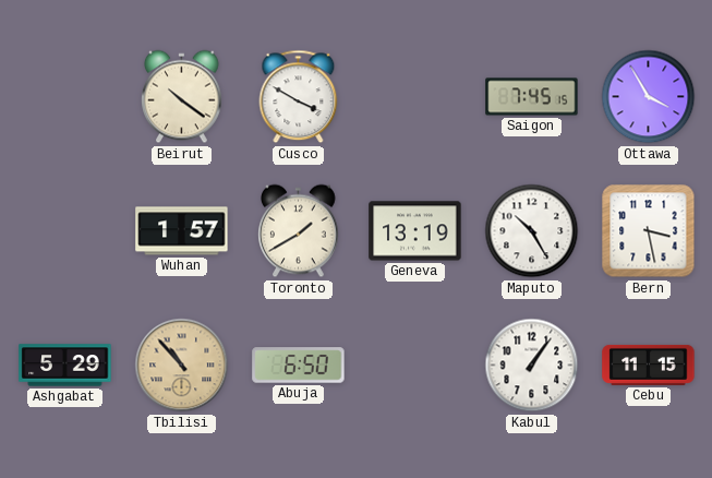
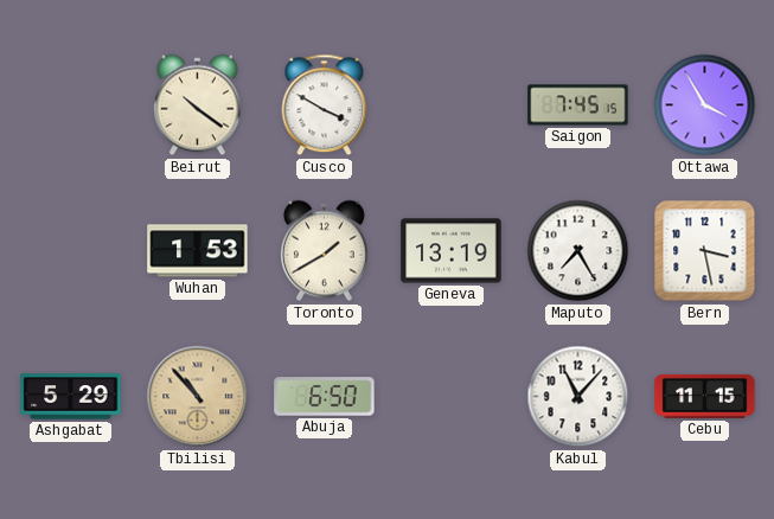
Wuhan: 1:57 -> 1:53
Maputo: 10:25 -> 7:25
Kabul: 1:06 -> 11:07
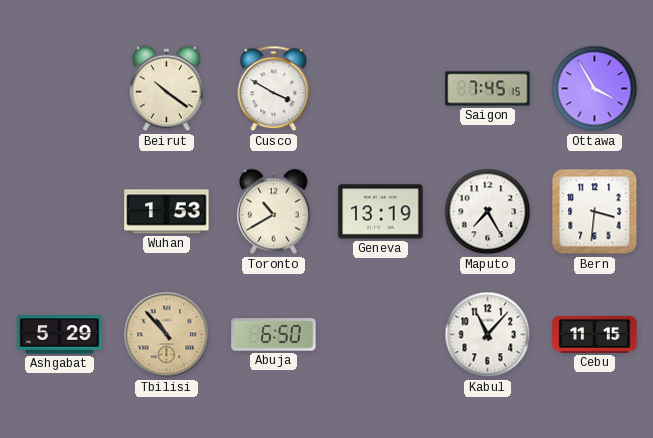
Toronto: 1:40 -> 10:40
Bern: 3:28 -> 3:31
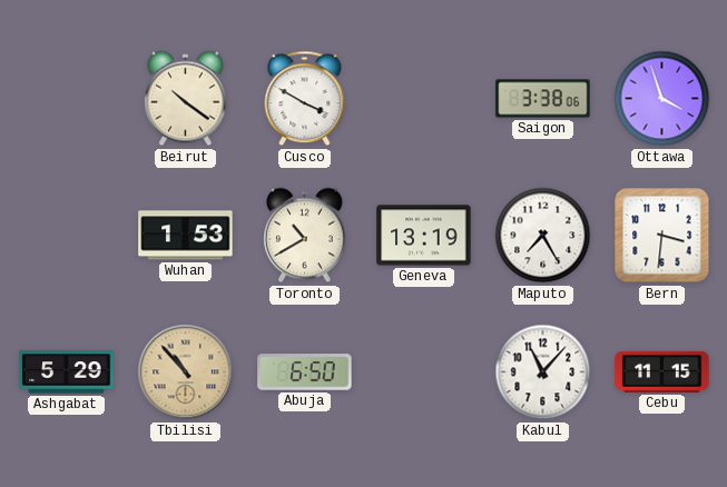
Saigon: 7:45 -> 3:38
Ottawa: 3:55 -> 3:57
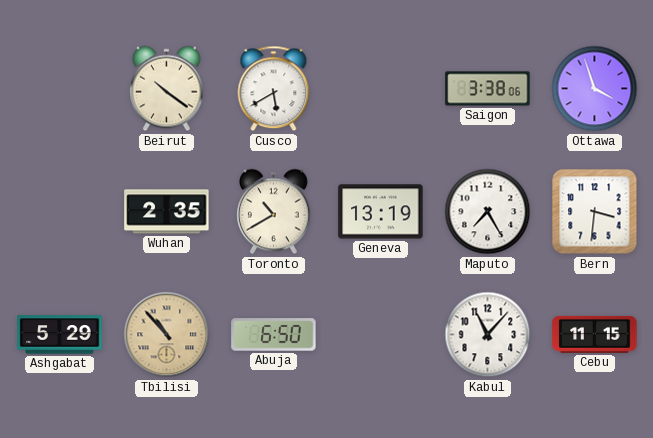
Cusco: 3:50 -> 5:40
Wuhan: 1:53 -> 2:35
